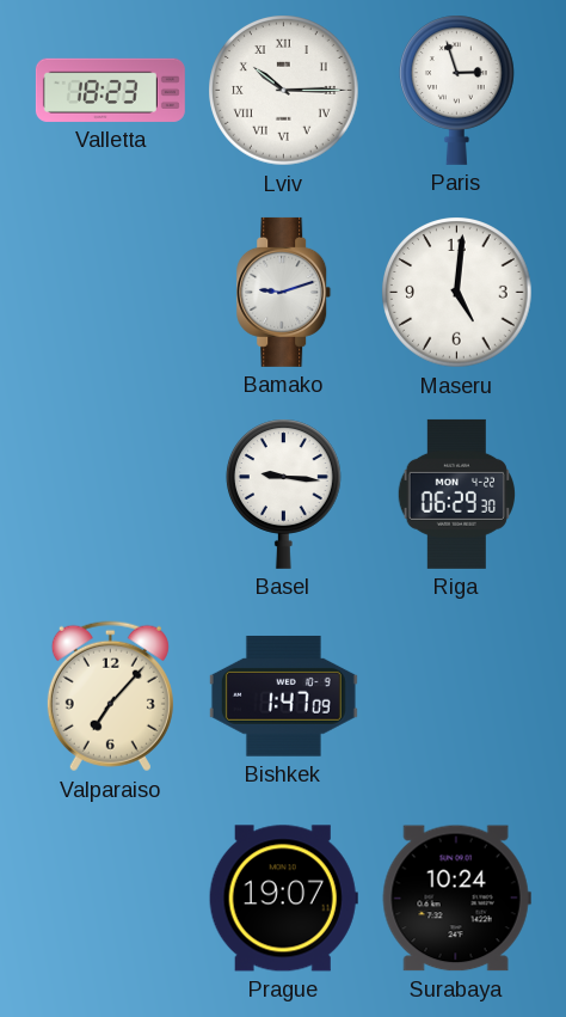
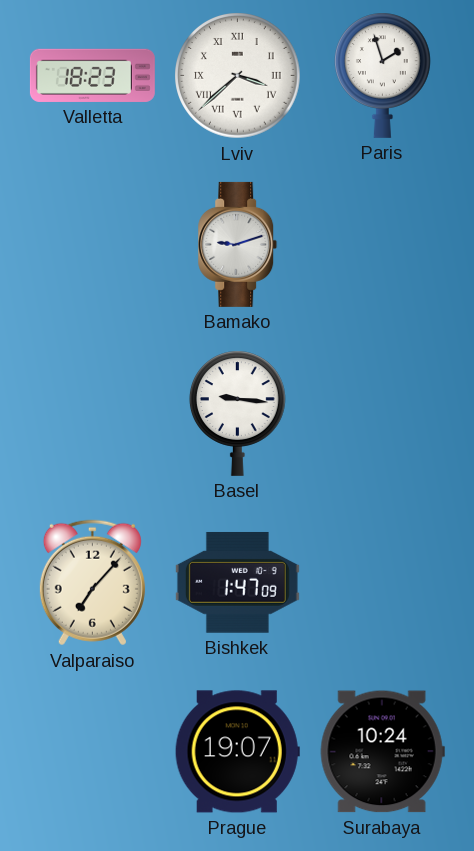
Lviv: 10:15 -> 3:38
Paris: 2:57 -> 1:57
Maseru: 5:01 -> none
Riga: 06:29 -> none
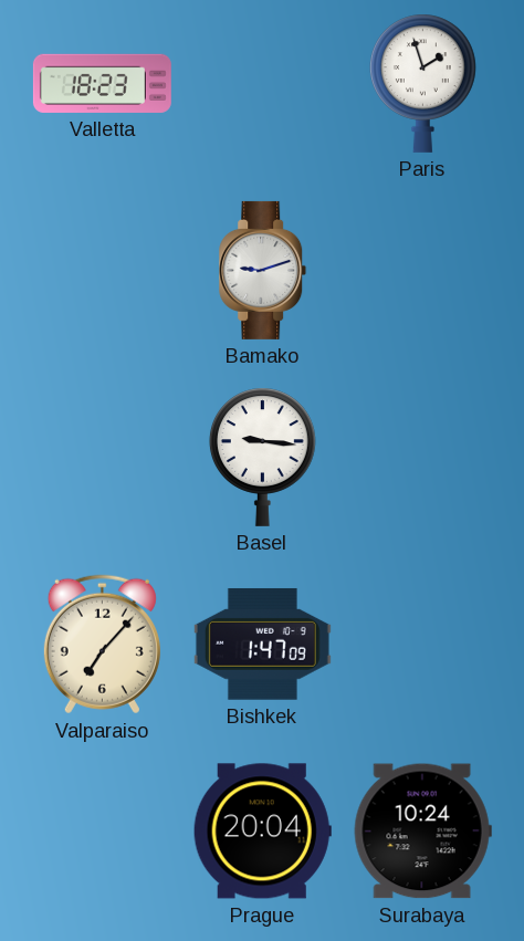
Lviv: 3:38 -> none
Prague: 19:07 -> 20:04
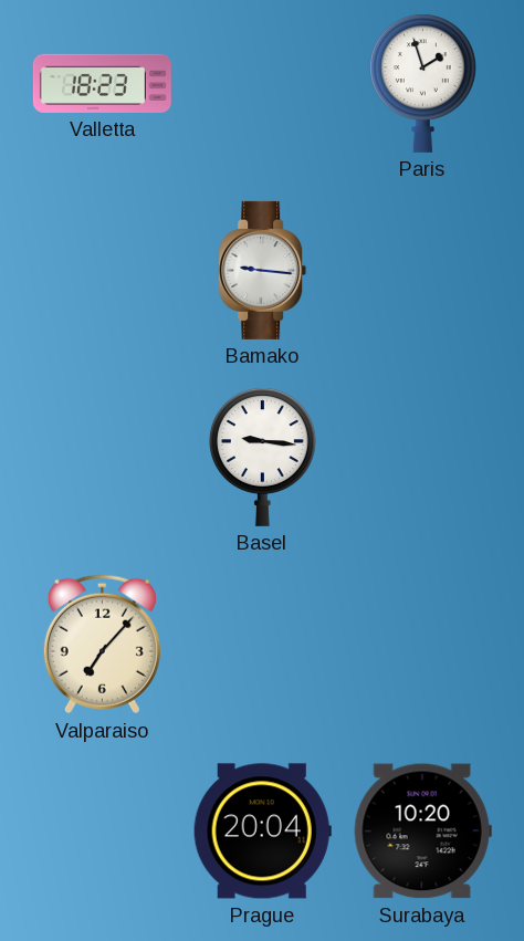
Bamako: 9:12 -> 9:16
Bishkek: 1:47 -> none
Surabaya: 10:24 -> 10:20
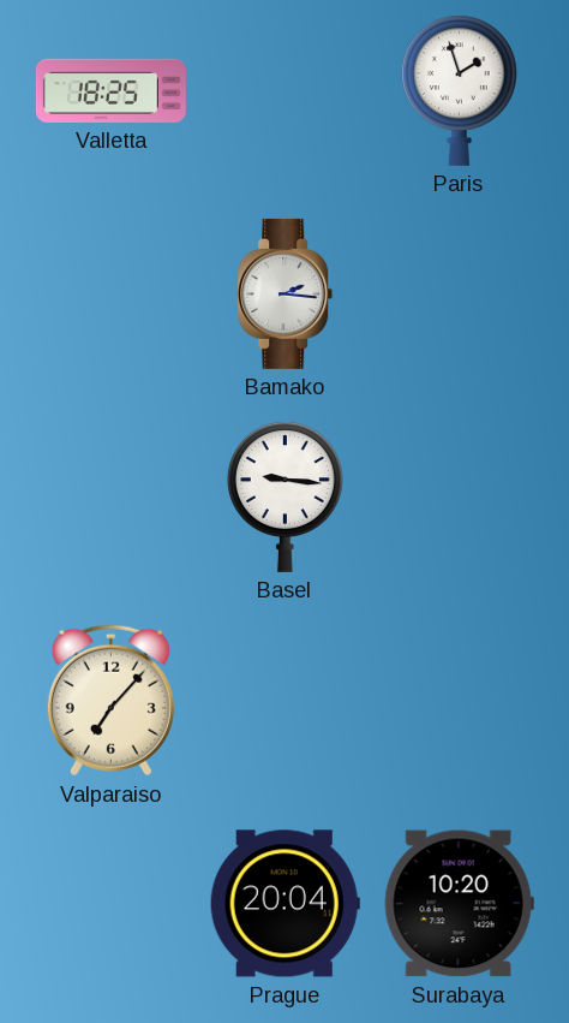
Valletta: 18:23 -> 18:25
Bamako: 9:16 -> 2:16
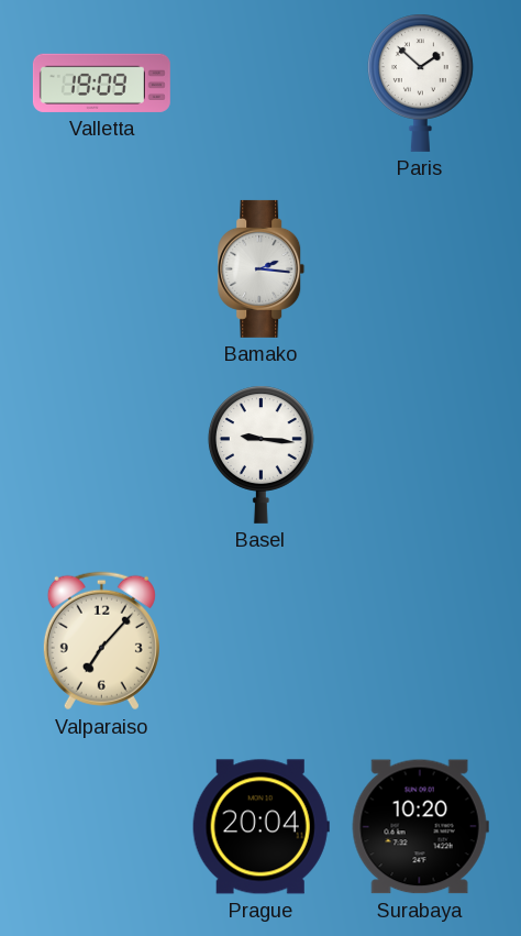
Valletta: 18:25 -> 19:09
Paris: 1:57 -> 1:52
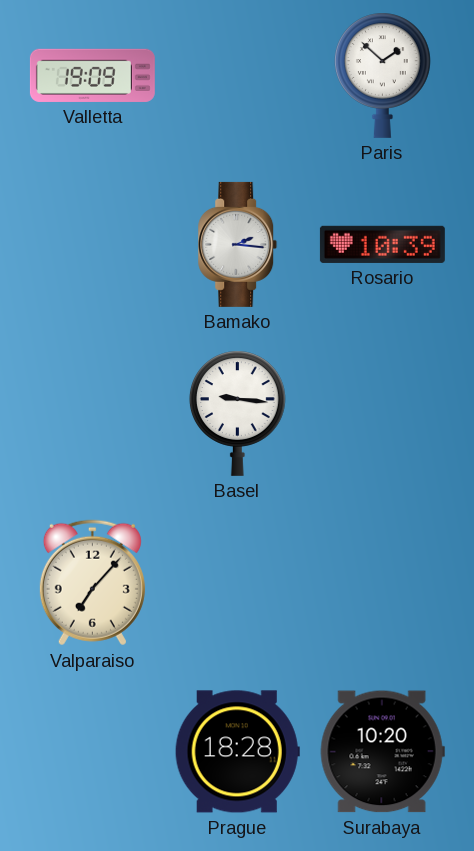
Rosario: none -> 10:39
Prague: 20:04 -> 18:28
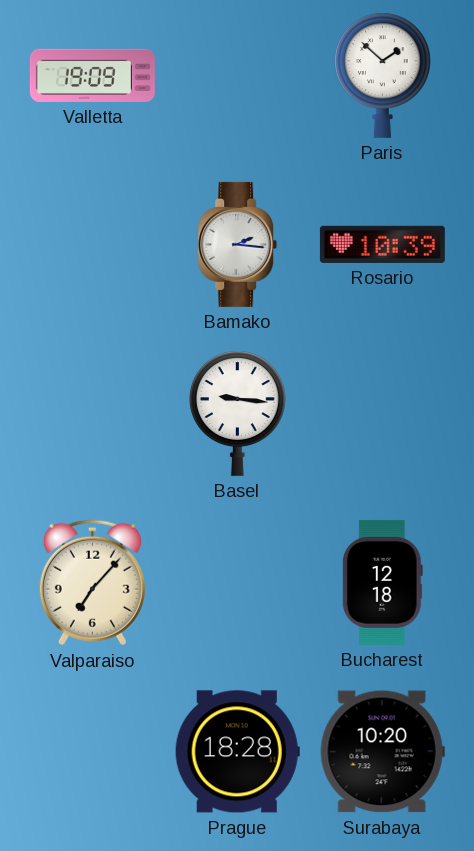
Bucharest: none -> 12:18
